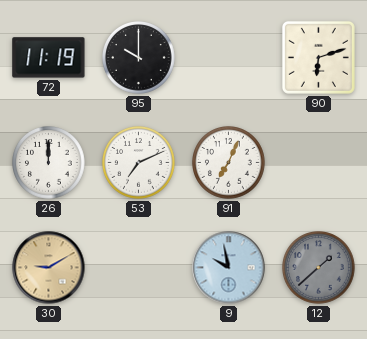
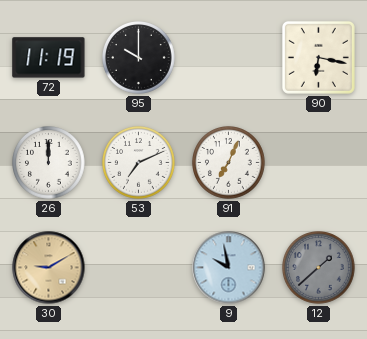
90: 6:12 -> 6:17
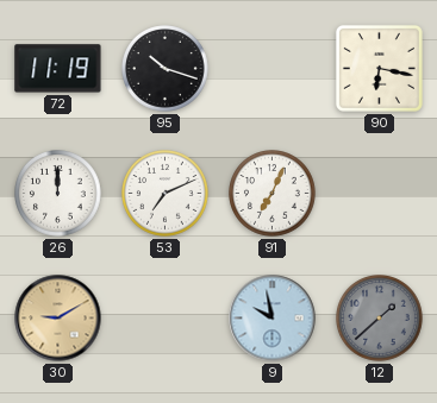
95: 10:00 -> 10:18
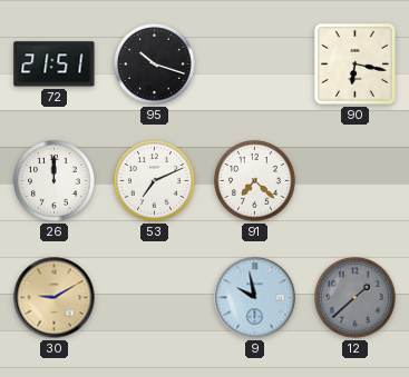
72: 11:19 -> 21:51
91: 7:04 -> 7:22
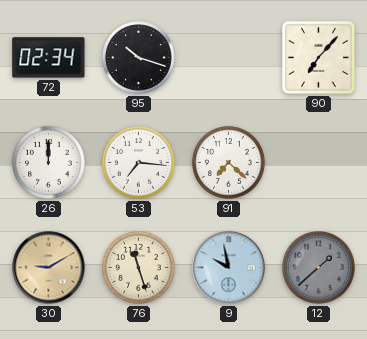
72: 21:51 -> 02:34
90: 6:17 -> 7:07
53: 7:11 -> 7:16
76: none -> 11:27
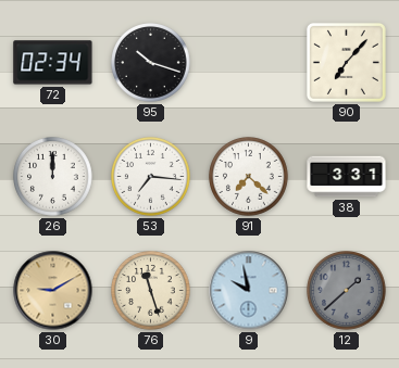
38: none -> 3:31
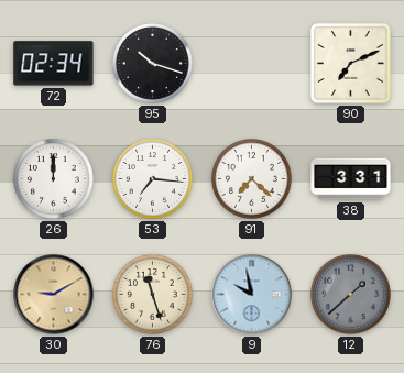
90: 7:07 -> 7:11
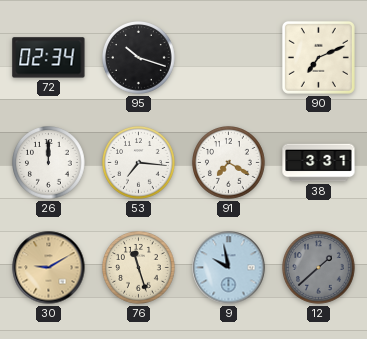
91: 7:22 -> 7:20
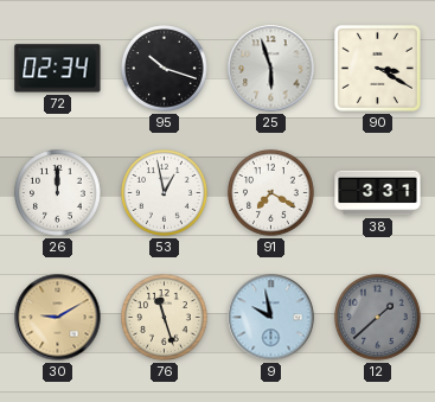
25: none -> 5:57
90: 7:11 -> 3:20
53: 7:16 -> 12:58
